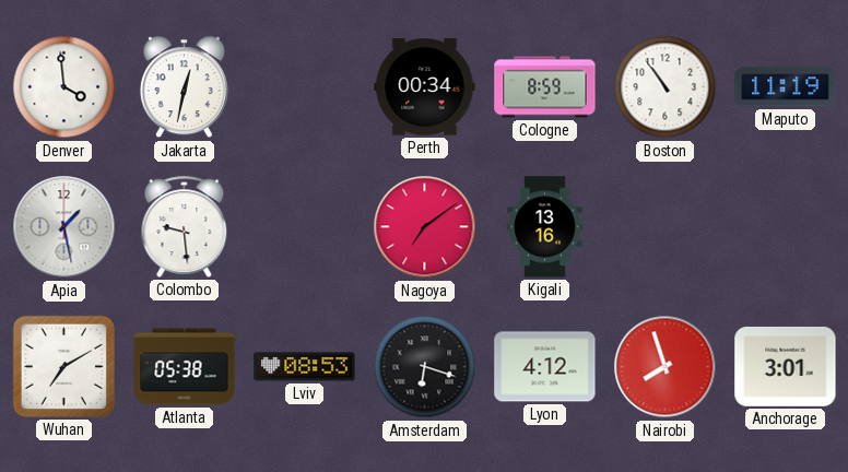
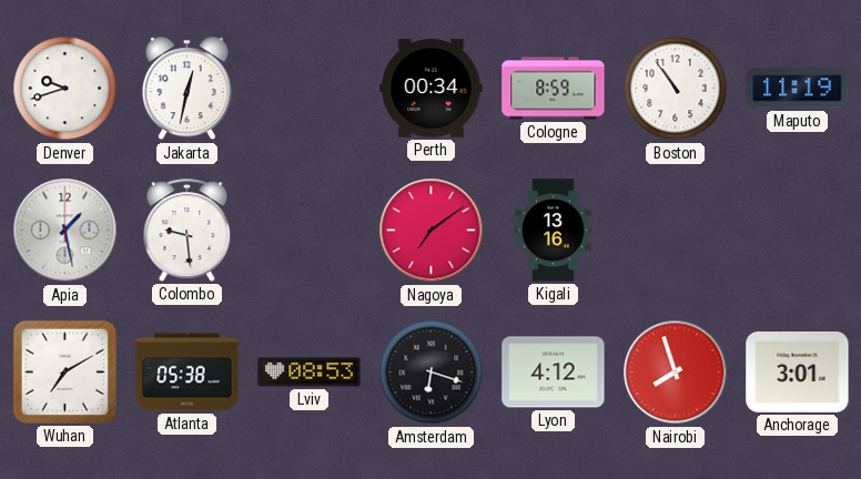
Denver: 3:59 -> 9:42
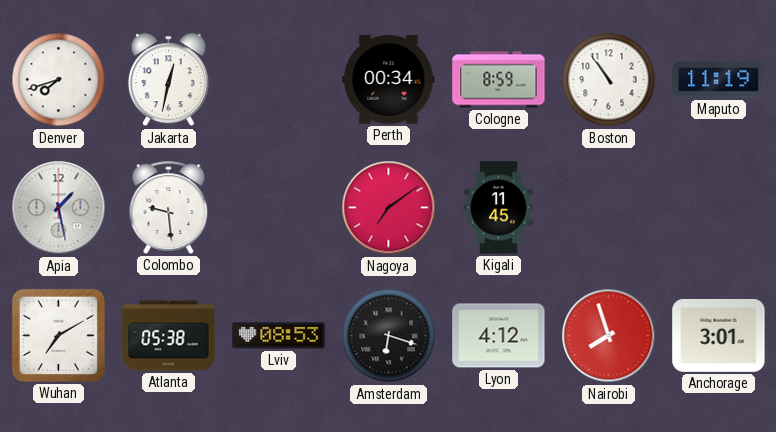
Denver: 9:42 -> 7:42
Kigali: 13:16 -> 11:45
